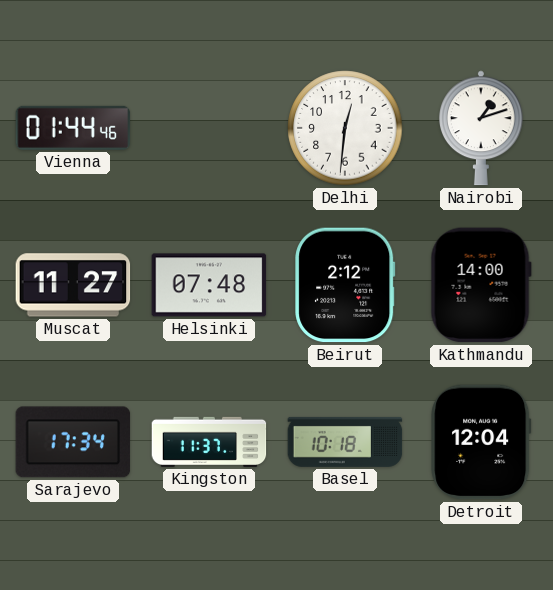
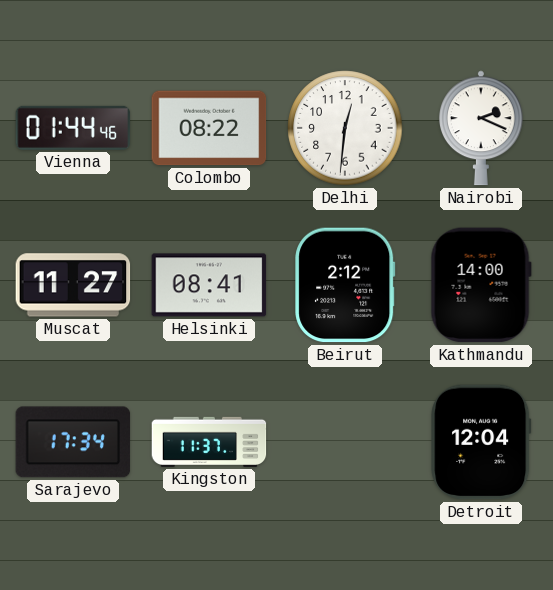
Colombo: none -> 08:22
Nairobi: 1:12 -> 2:19
Helsinki: 07:48 -> 08:41
Basel: 10:18 -> none
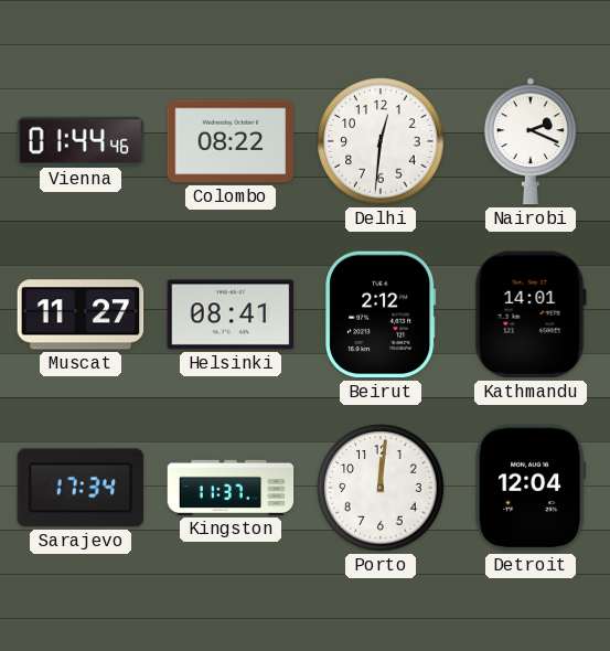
Kathmandu: 14:00 -> 14:01
Porto: none -> 12:01
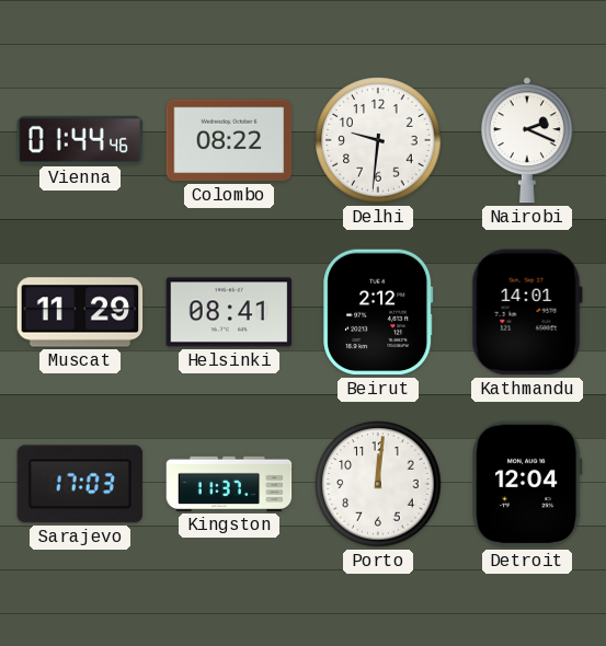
Delhi: 12:31 -> 9:31
Muscat: 11:27 -> 11:29
Sarajevo: 17:34 -> 17:03
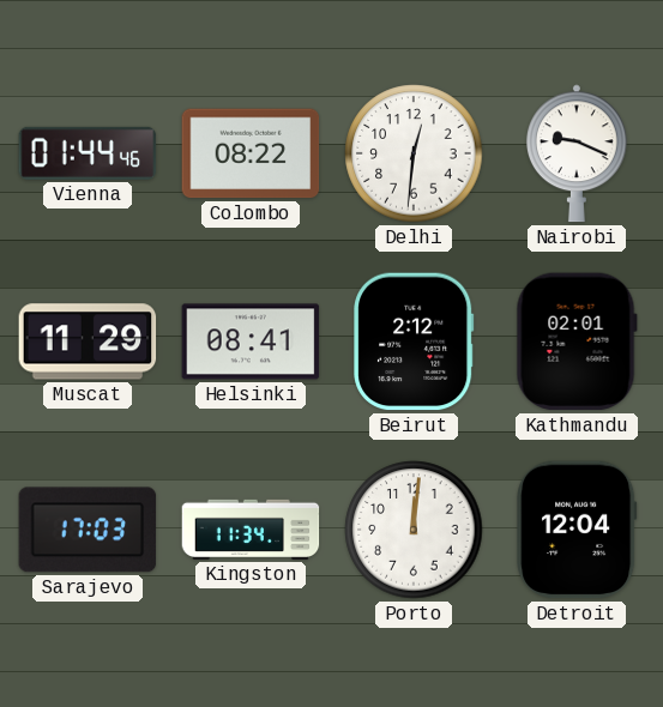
Delhi: 9:31 -> 12:31
Nairobi: 2:19 -> 9:19
Kathmandu: 14:01 -> 02:01
Kingston: 11:37 -> 11:34
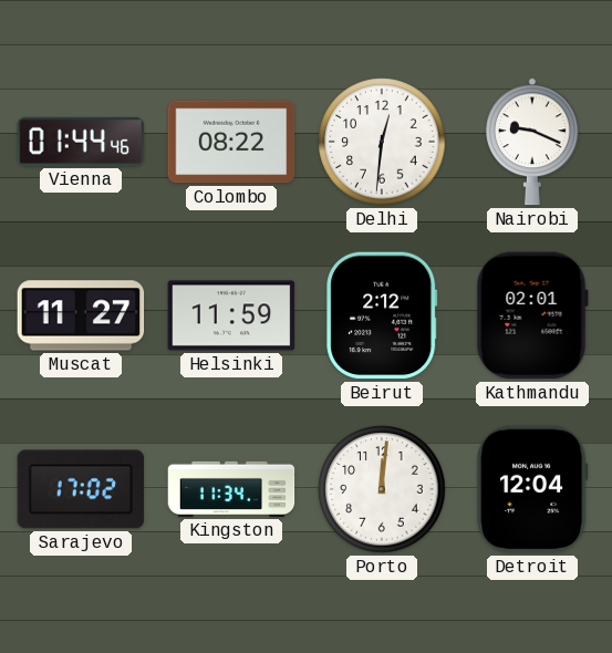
Muscat: 11:29 -> 11:27
Helsinki: 08:41 -> 11:59
Sarajevo: 17:03 -> 17:02
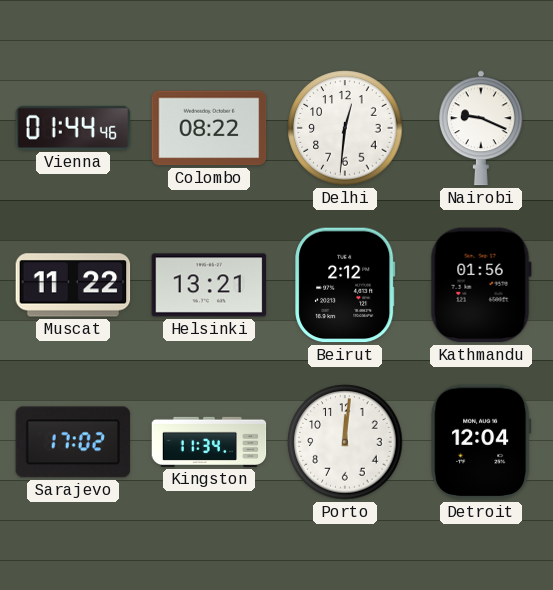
Muscat: 11:27 -> 11:22
Helsinki: 11:59 -> 13:21
Kathmandu: 02:01 -> 01:56
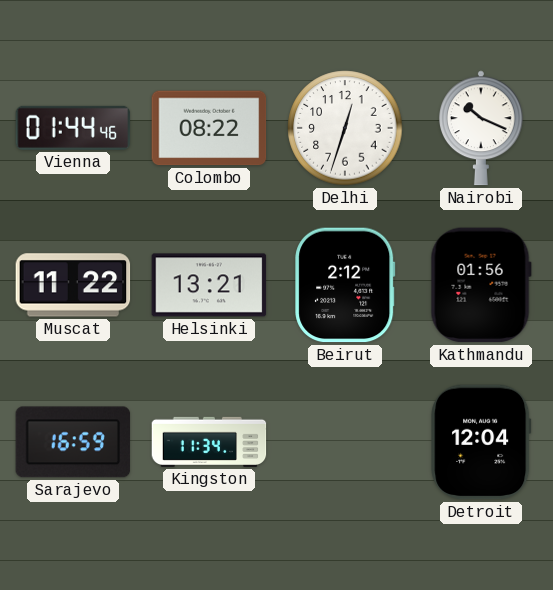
Delhi: 12:31 -> 12:33
Nairobi: 9:19 -> 10:19
Sarajevo: 17:02 -> 16:59
Porto: 12:01 -> none
